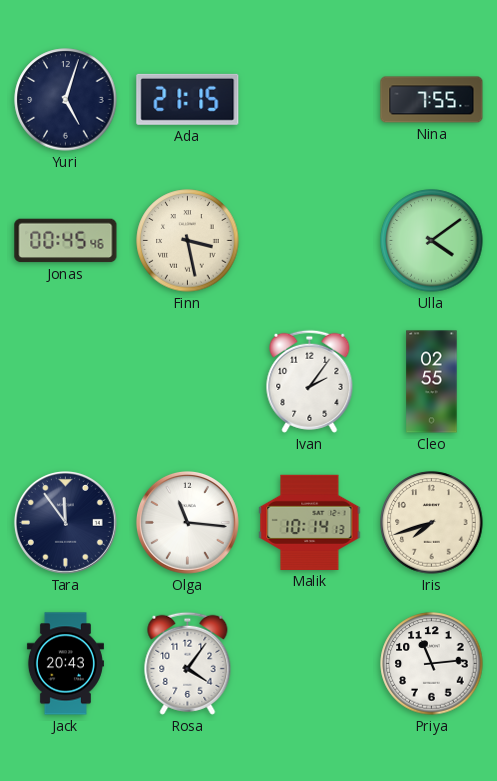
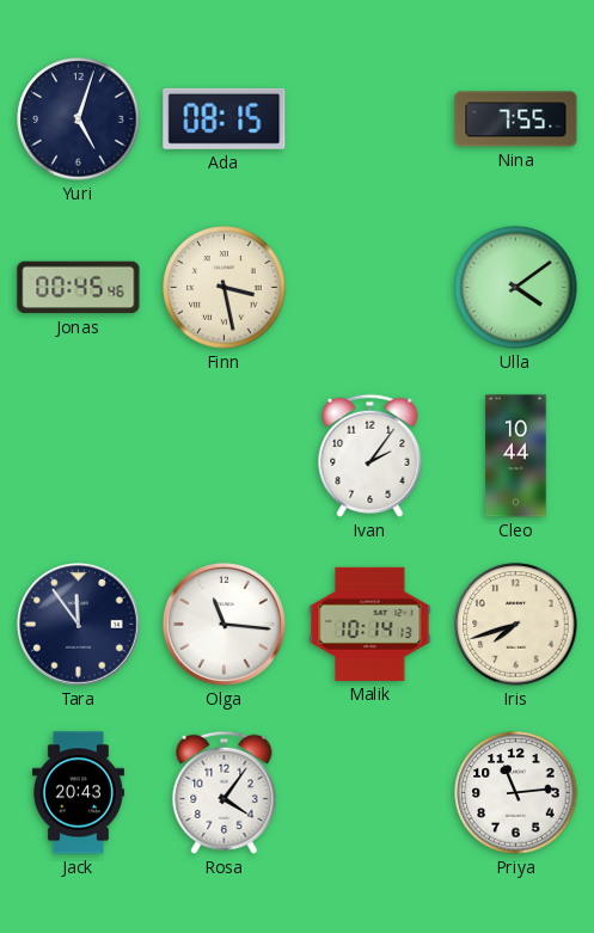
Ada: 21:15 -> 08:15
Cleo: 02:55 -> 10:44
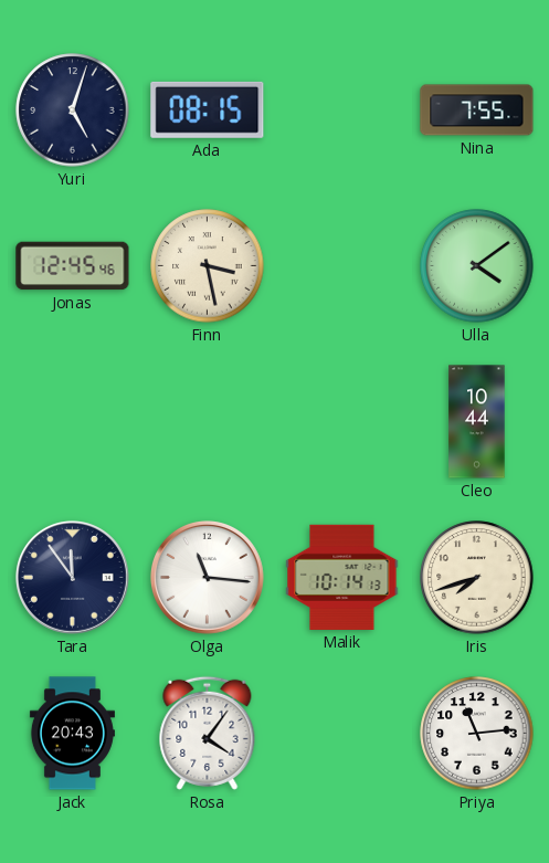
Jonas: 00:45 -> 12:45
Ivan: 2:06 -> none
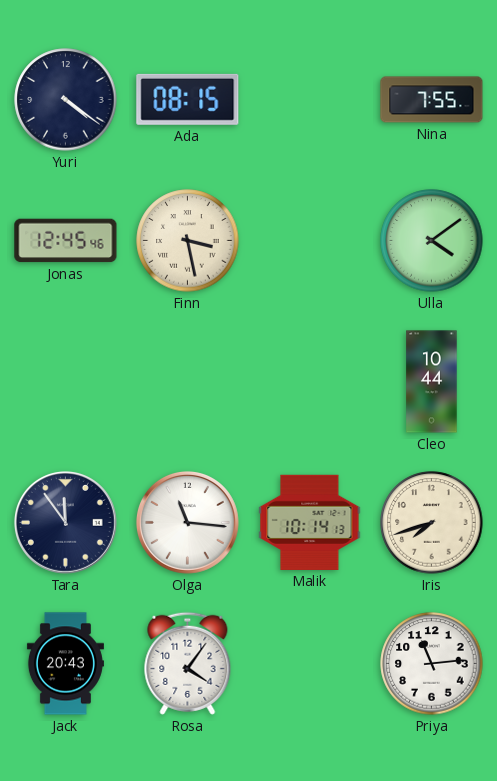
Yuri: 5:03 -> 4:21
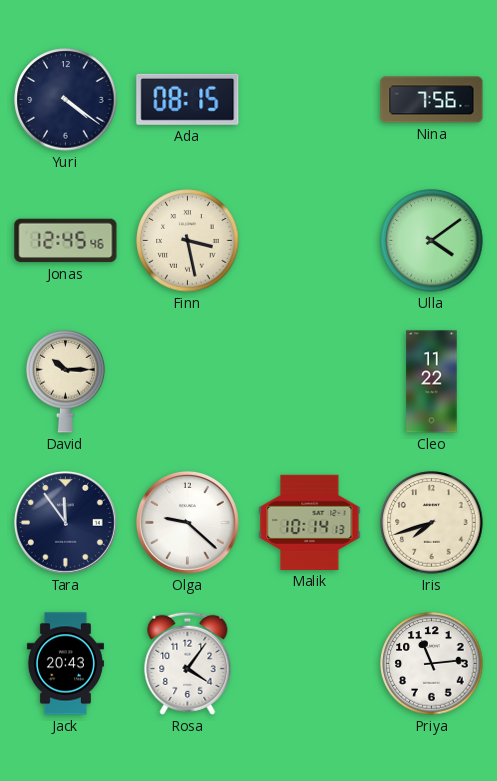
Nina: 7:55 -> 7:56
David: none -> 10:15
Cleo: 10:44 -> 11:22
Olga: 11:16 -> 9:22
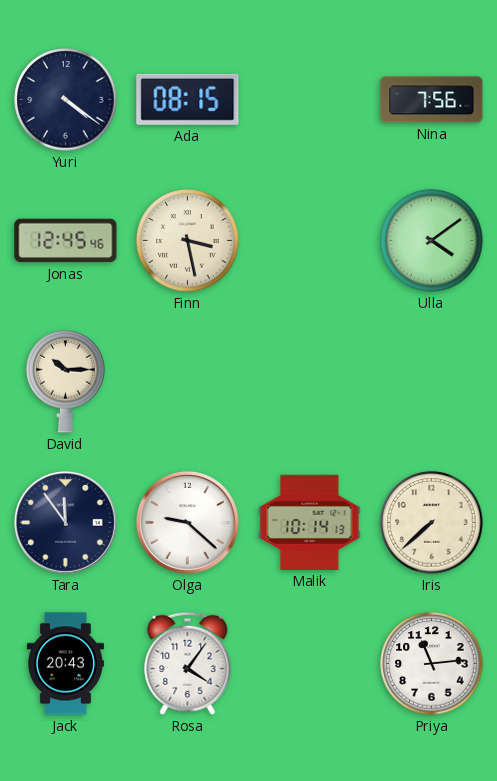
Cleo: 11:22 -> none
Iris: 7:42 -> 7:38
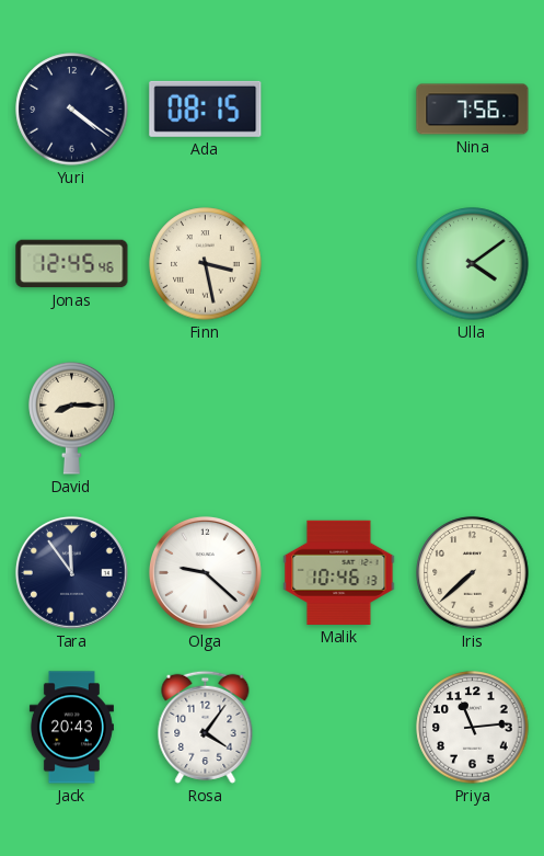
David: 10:15 -> 8:15
Malik: 10:14 -> 10:46
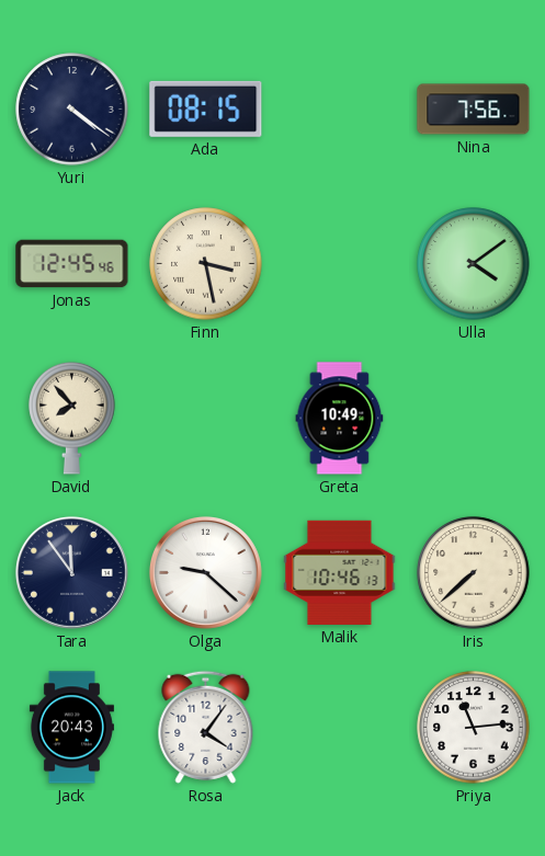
David: 8:15 -> 7:53
Greta: none -> 10:49
